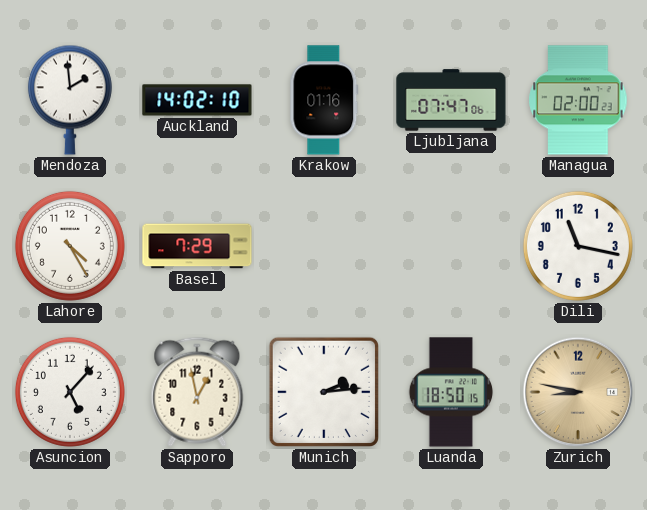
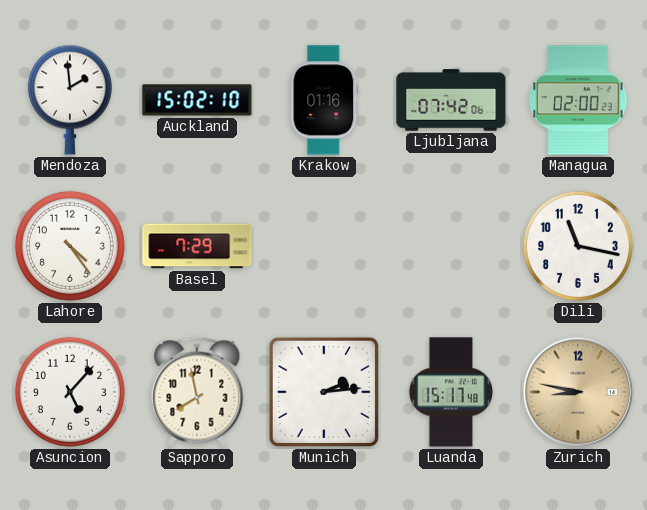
Auckland: 14:02 -> 15:02
Ljubljana: 07:47 -> 07:42
Lahore: 4:25 -> 4:24
Sapporo: 12:58 -> 7:58
Luanda: 18:50 -> 15:17
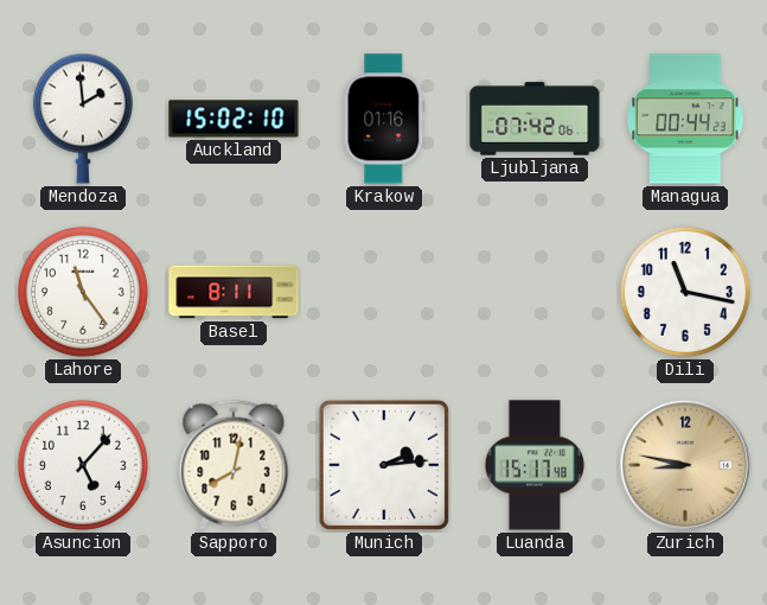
Managua: 02:00 -> 00:44
Lahore: 4:24 -> 11:24
Basel: 7:29 -> 8:11
Sapporo: 7:58 -> 8:02
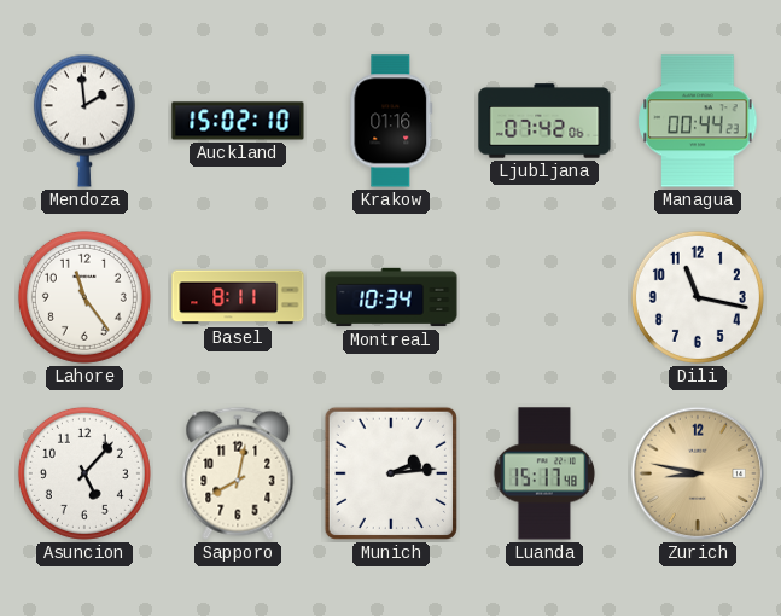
Montreal: none -> 10:34
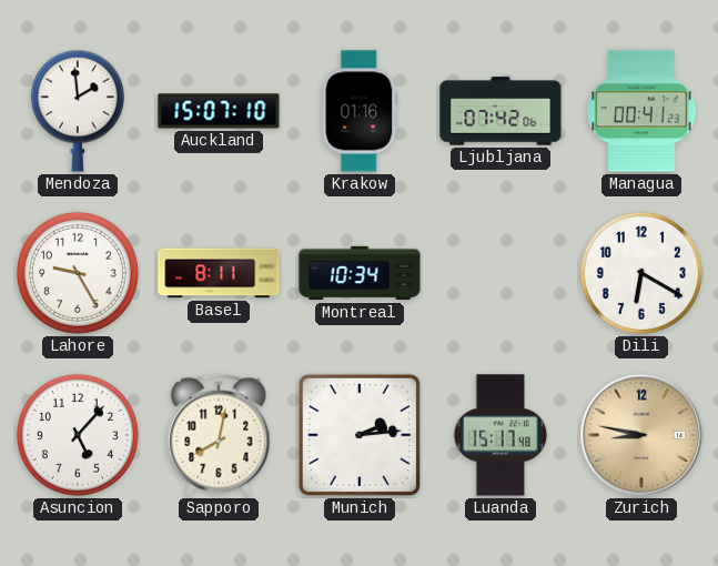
Auckland: 15:02 -> 15:07
Managua: 00:44 -> 00:41
Lahore: 11:24 -> 9:25
Dili: 11:17 -> 6:20
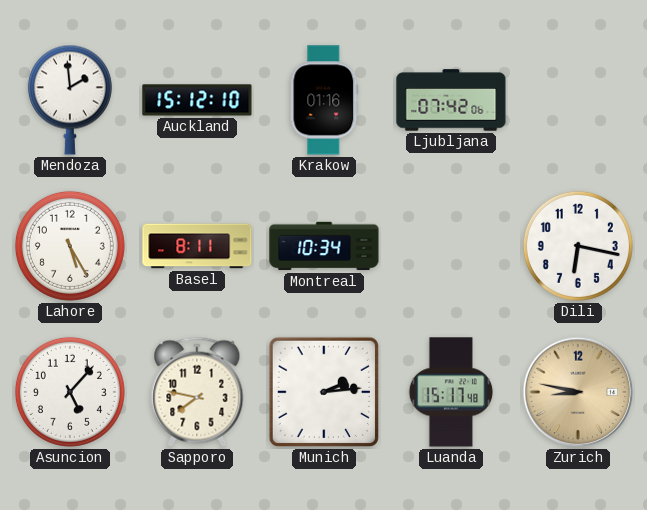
Auckland: 15:07 -> 15:12
Managua: 00:41 -> none
Lahore: 9:25 -> 5:25
Dili: 6:20 -> 6:17
Sapporo: 8:02 -> 7:47
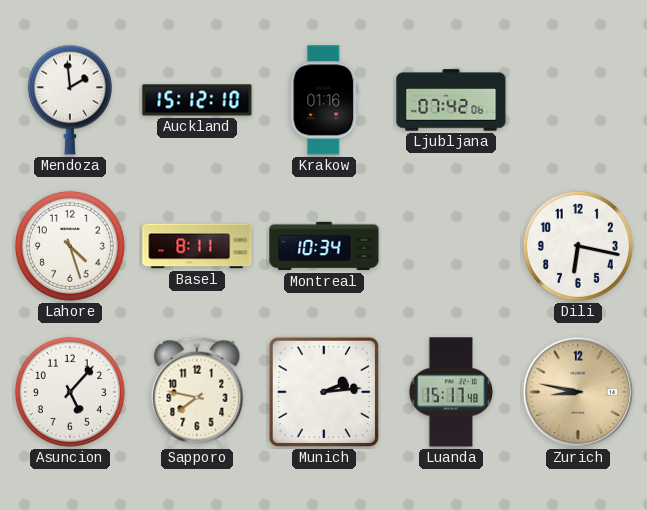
Lahore: 5:25 -> 4:27
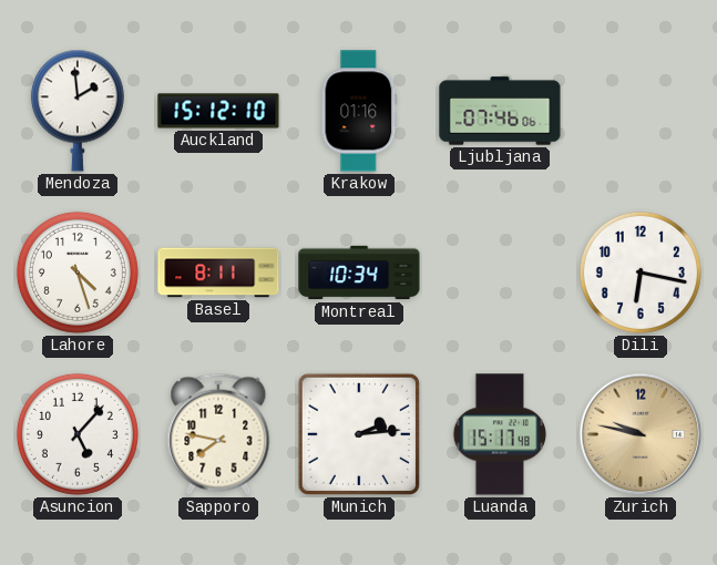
Ljubljana: 07:42 -> 07:46
Zurich: 8:47 -> 9:47
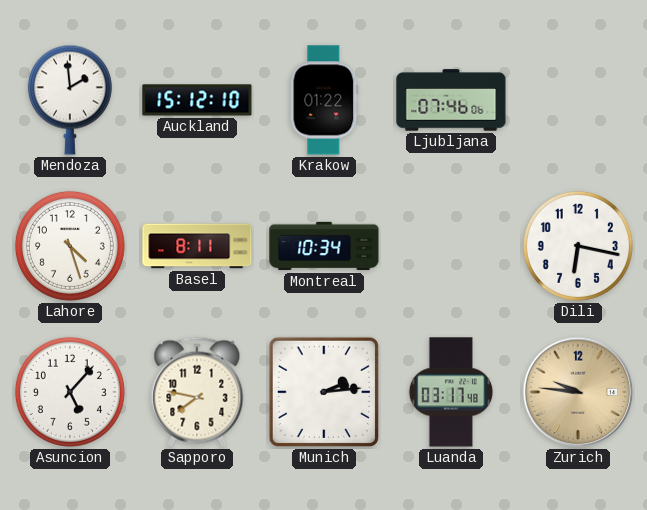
Krakow: 01:16 -> 01:22
Luanda: 15:17 -> 03:17
Zurich: 9:47 -> 9:46
